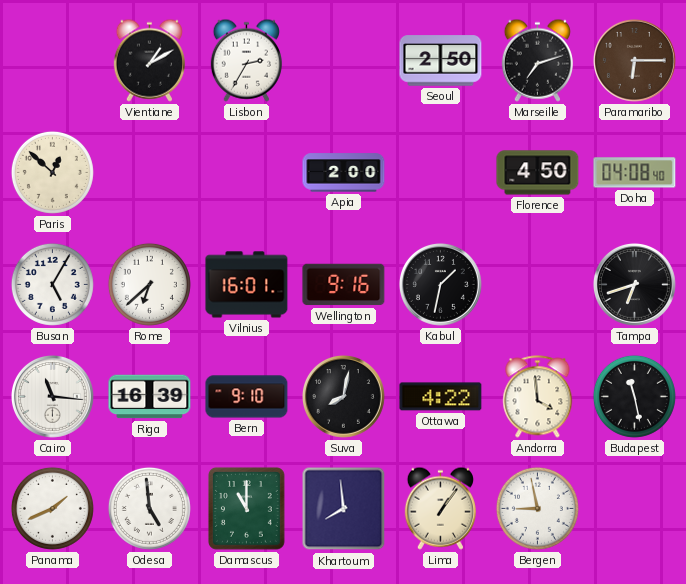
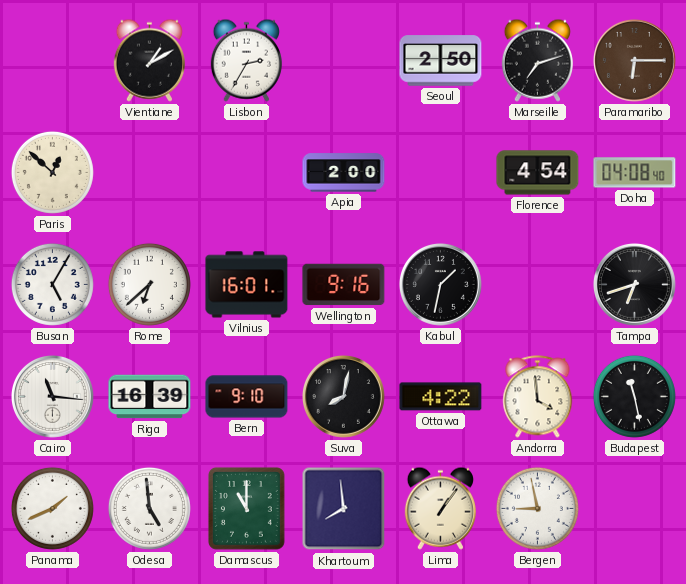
Florence: 4:50 -> 4:54
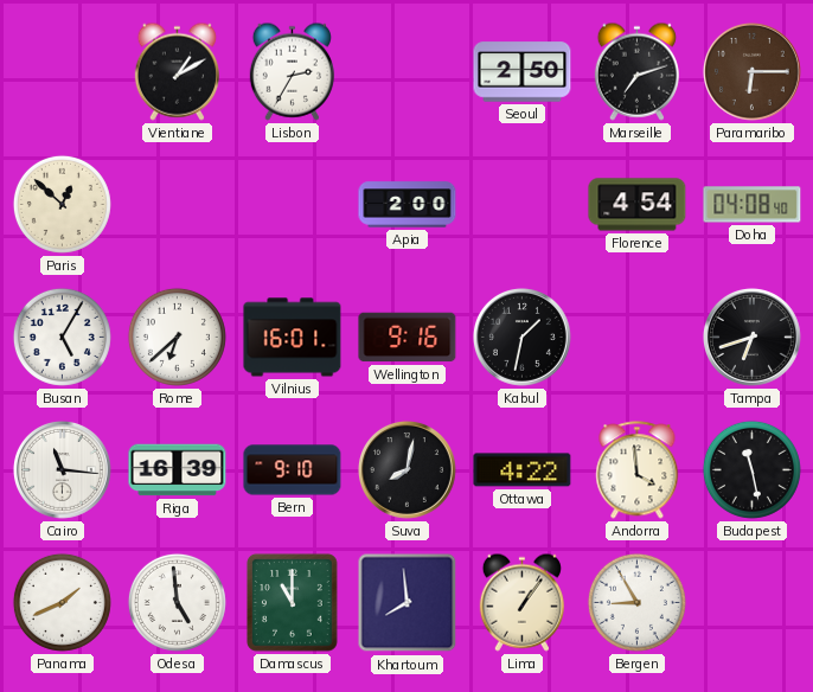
Bergen: 8:58 -> 8:55
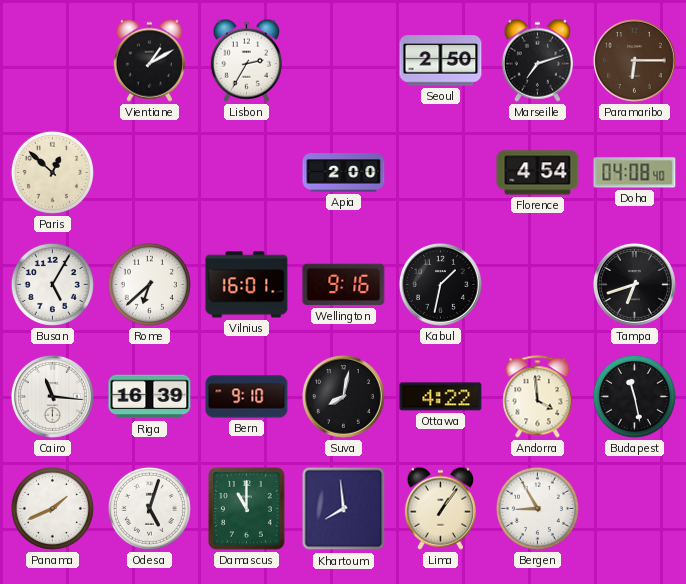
Odesa: 4:59 -> 5:03
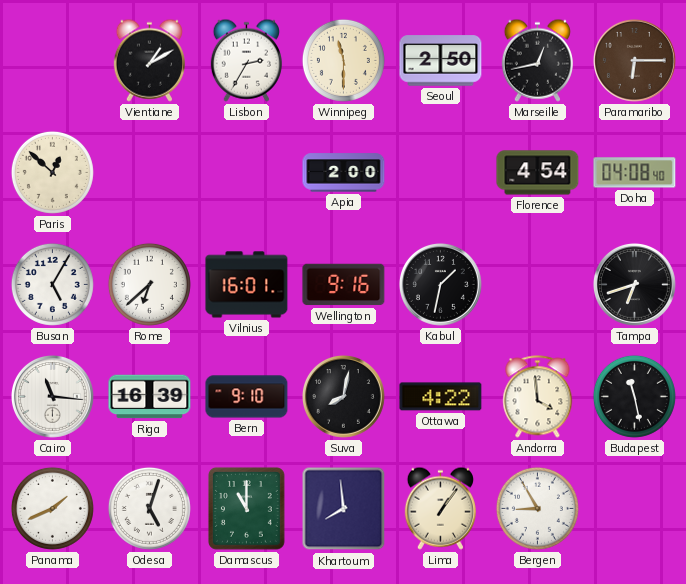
Winnipeg: none -> 11:30
Marseille: 7:12 -> 12:43
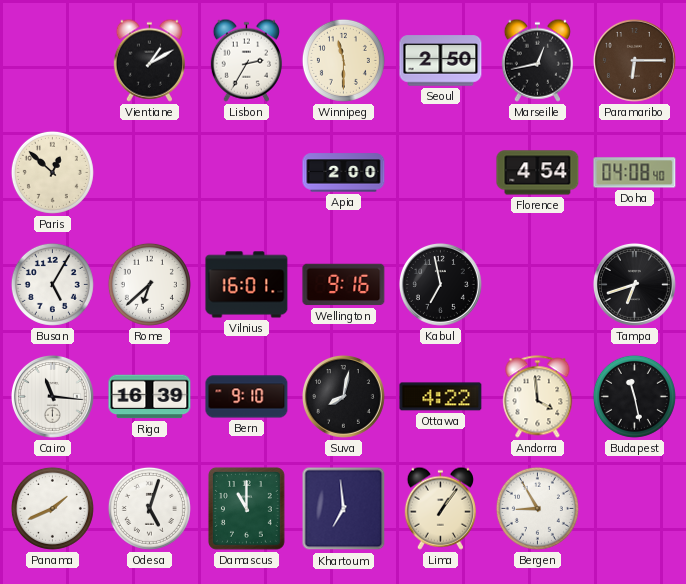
Kabul: 1:32 -> 6:58
Khartoum: 7:59 -> 6:59
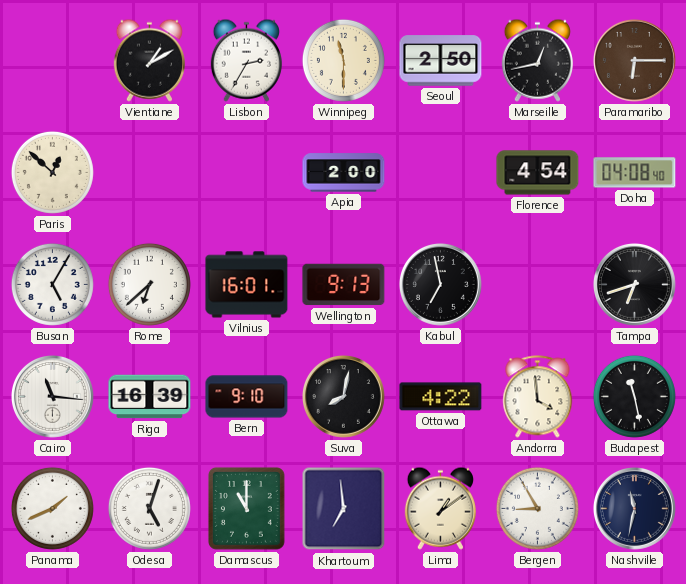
Wellington: 9:16 -> 9:13
Lima: 1:06 -> 1:09
Nashville: none -> 11:32
